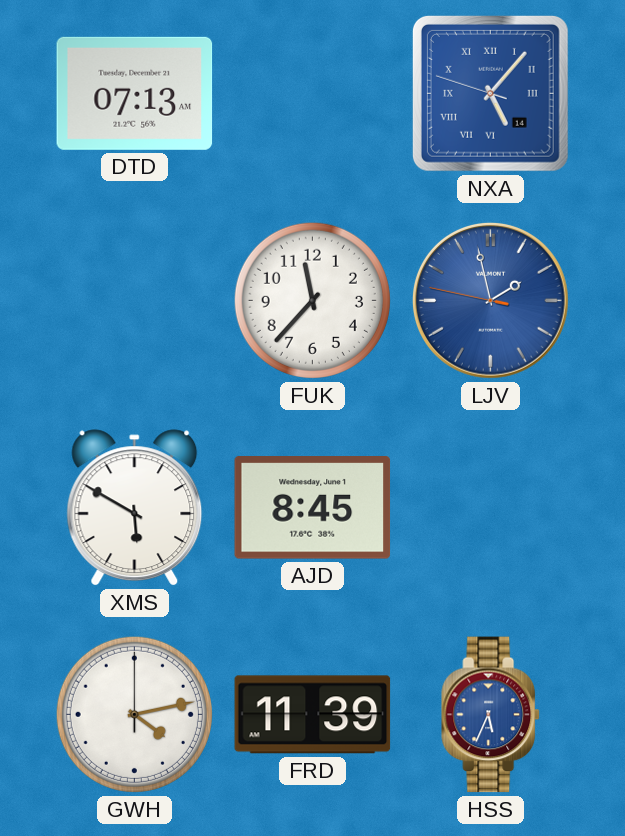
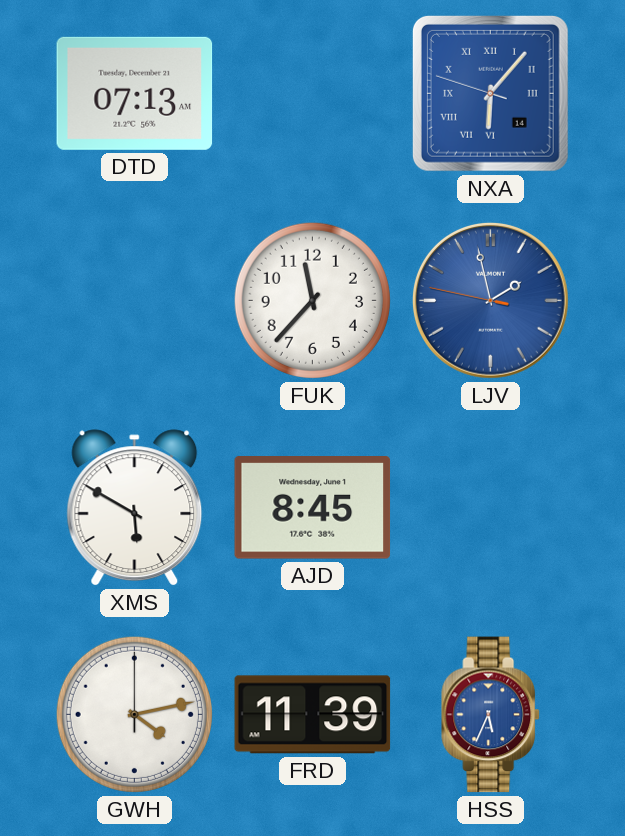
NXA: 5:06 -> 6:06
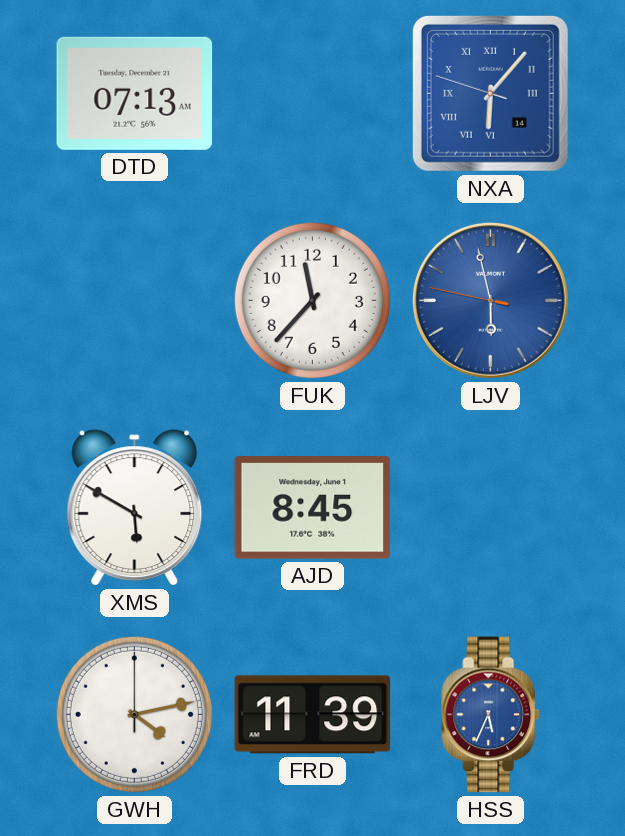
LJV: 1:57 -> 5:57
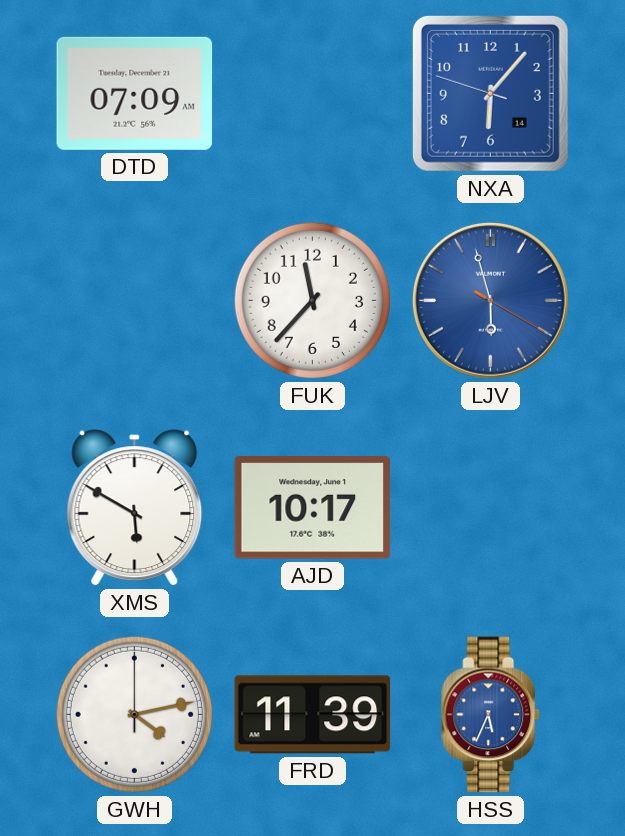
DTD: 07:13 -> 07:09
NXA numerals: Roman -> Arabic
LJV: 5:57:47 -> 5:57:20
AJD: 8:45 -> 10:17
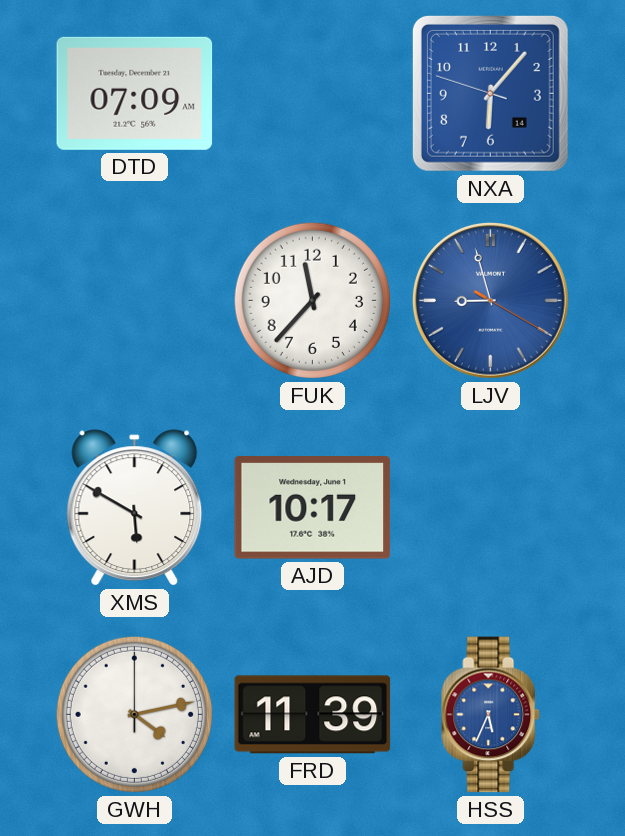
LJV: 5:57 -> 8:57
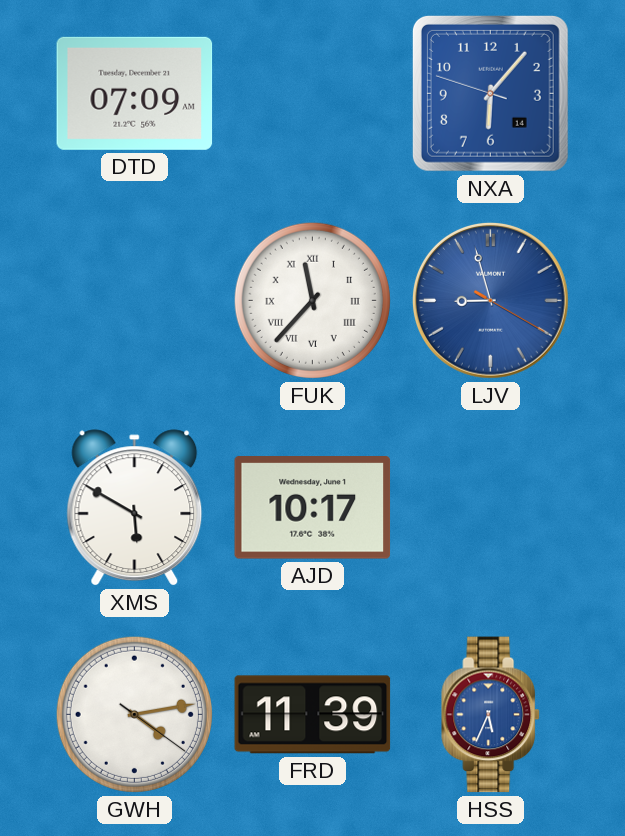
FUK numerals: Arabic -> Roman
GWH: 4:13:00 -> 4:13:21
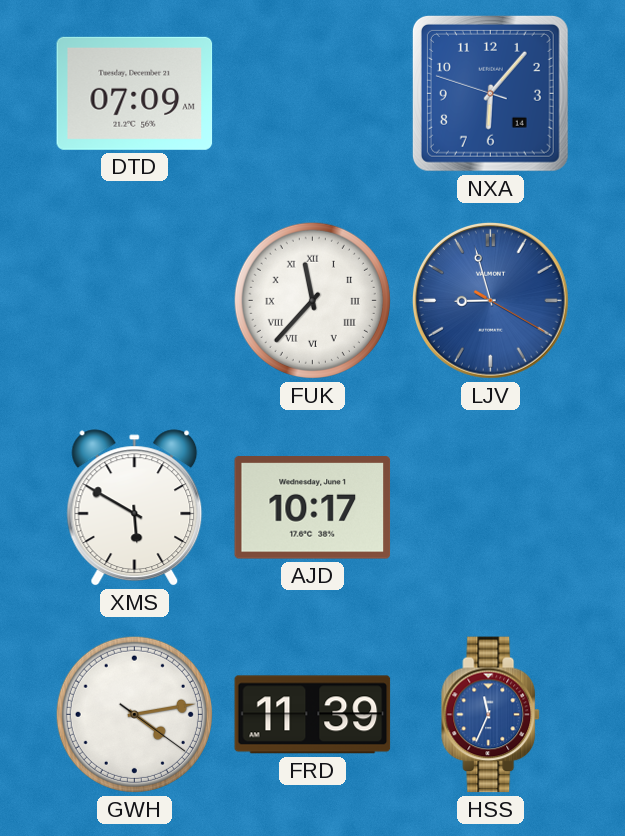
HSS: 5:34 -> 11:34
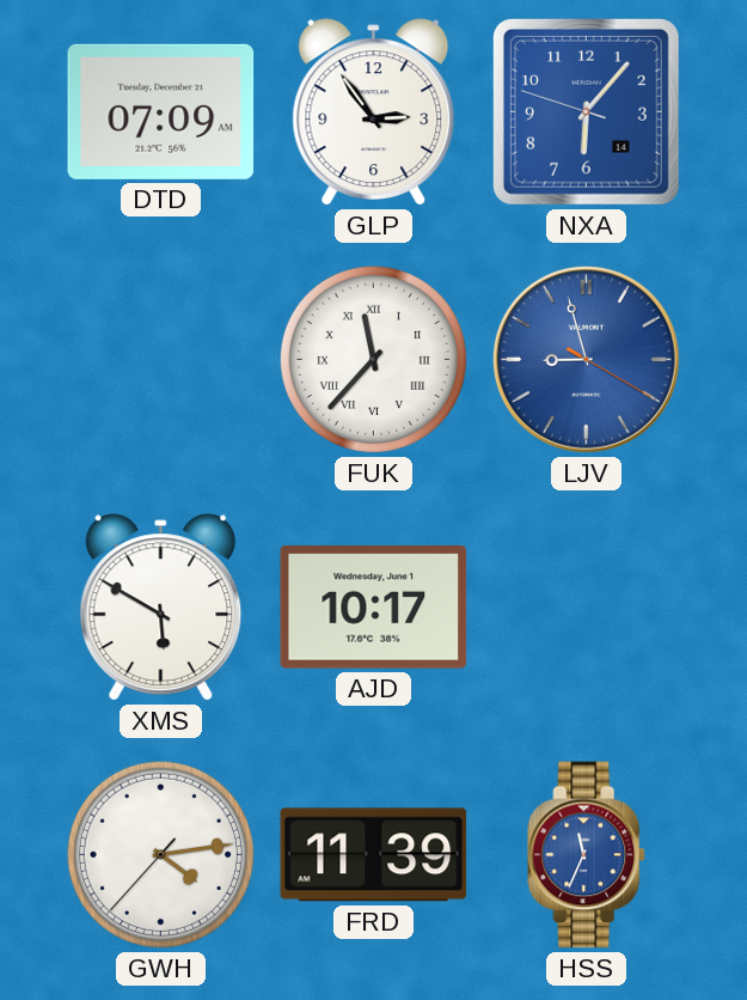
GLP: none -> 2:54
GWH: 4:13:21 -> 4:13:37
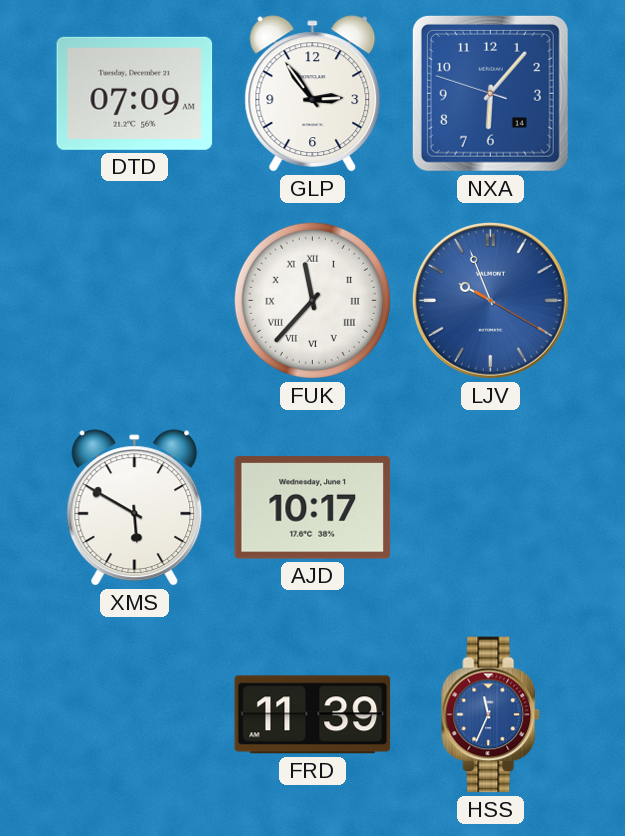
LJV: 8:57 -> 9:56
GWH: 4:13 -> none
